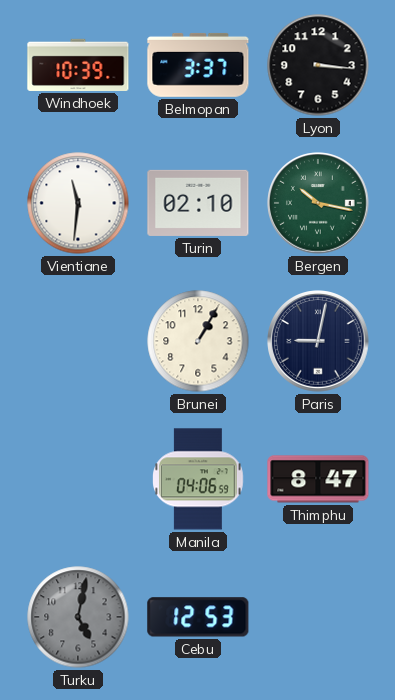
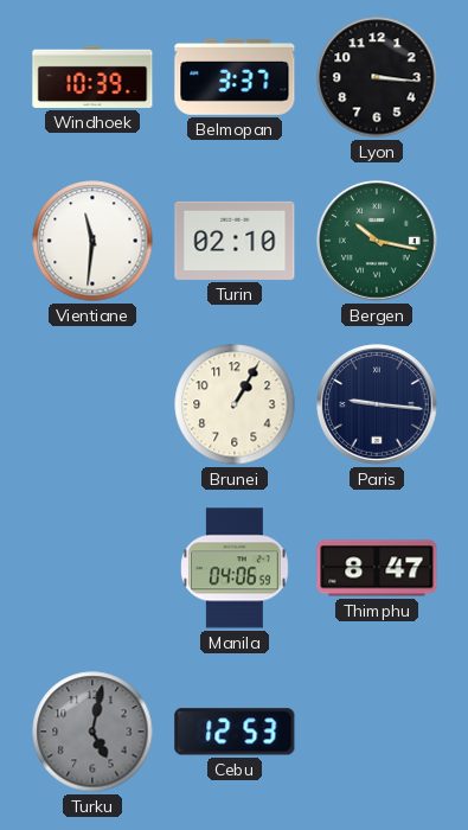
Paris: 9:02 -> 9:16
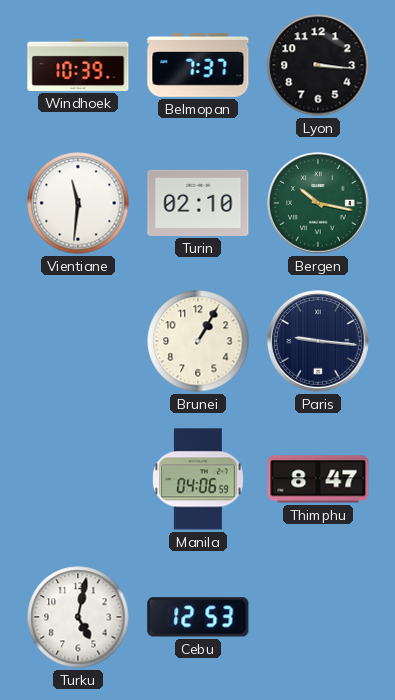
Belmopan: 3:37 -> 7:37
Turku dial: grey -> white
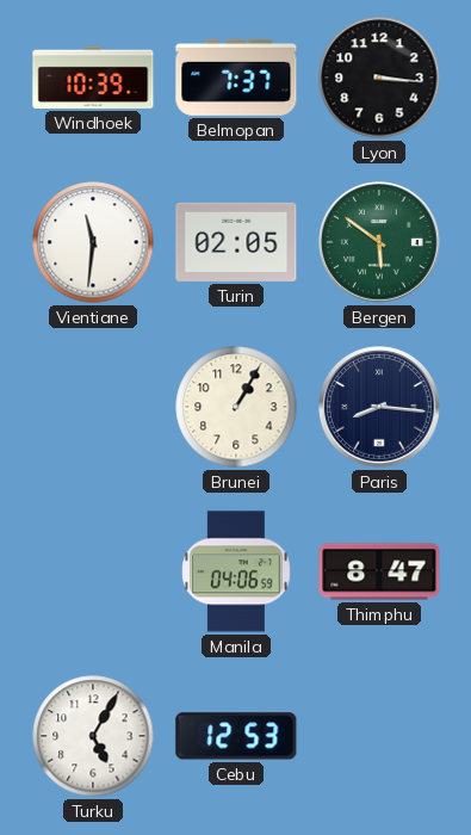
Turin: 02:10 -> 02:05
Bergen: 10:17 -> 5:51
Paris: 9:16 -> 8:16
Turku: 5:02 -> 5:05
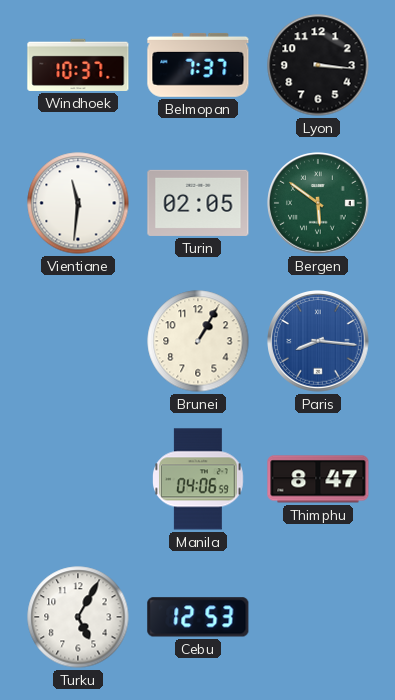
Windhoek: 10:39 -> 10:37
Paris dial: navy -> blue
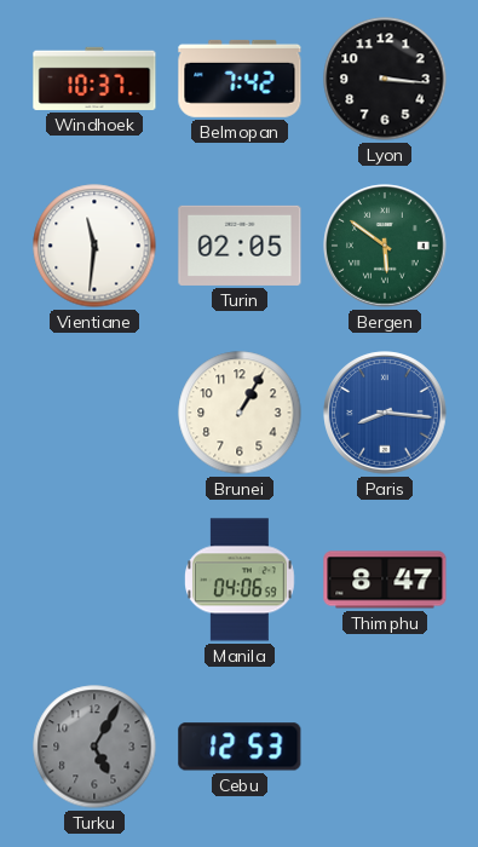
Belmopan: 7:37 -> 7:42
Turku dial: white -> grey
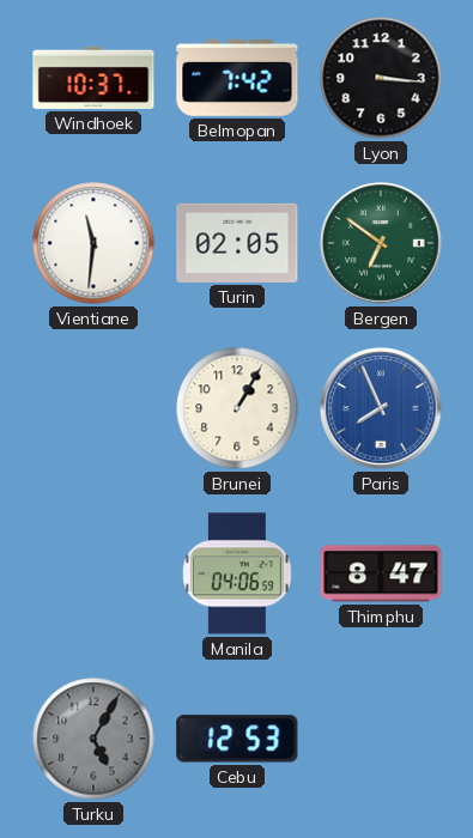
Bergen: 5:51 -> 6:51
Paris: 8:16 -> 7:56
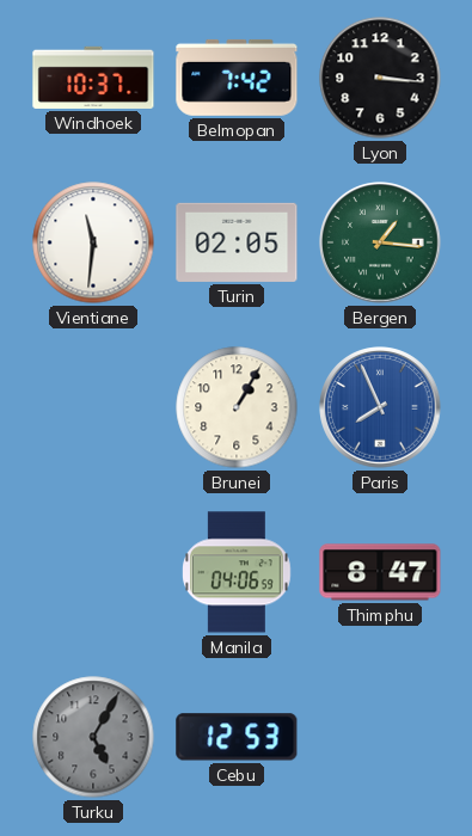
Bergen: 6:51 -> 1:16
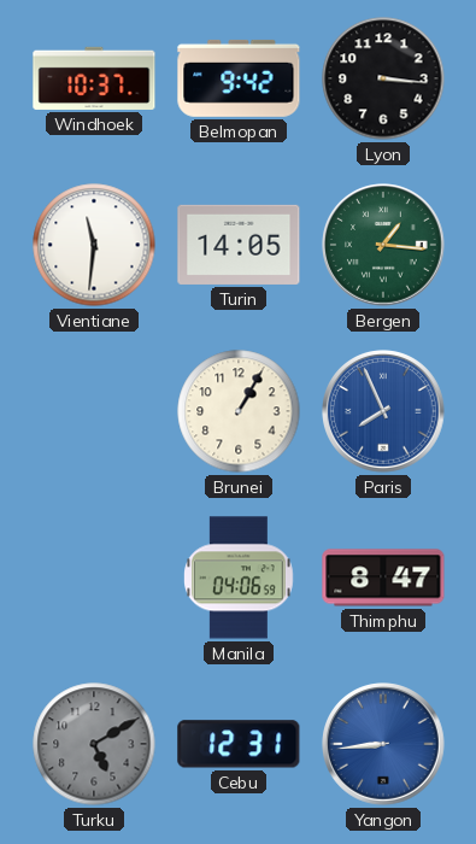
Belmopan: 7:42 -> 9:42
Turin: 02:05 -> 14:05
Turku: 5:05 -> 5:10
Cebu: 12:53 -> 12:31
Yangon: none -> 8:44
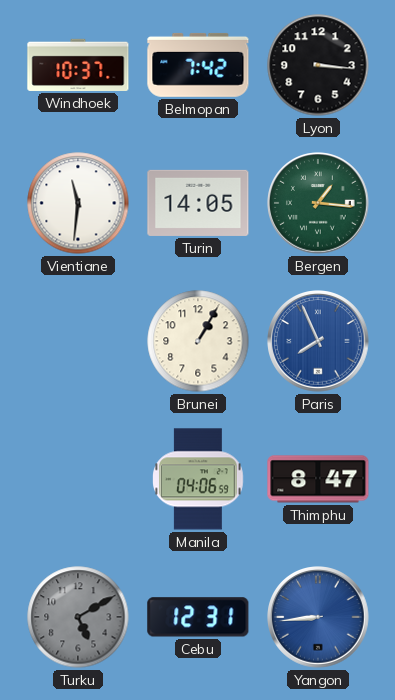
Belmopan: 9:42 -> 7:42
